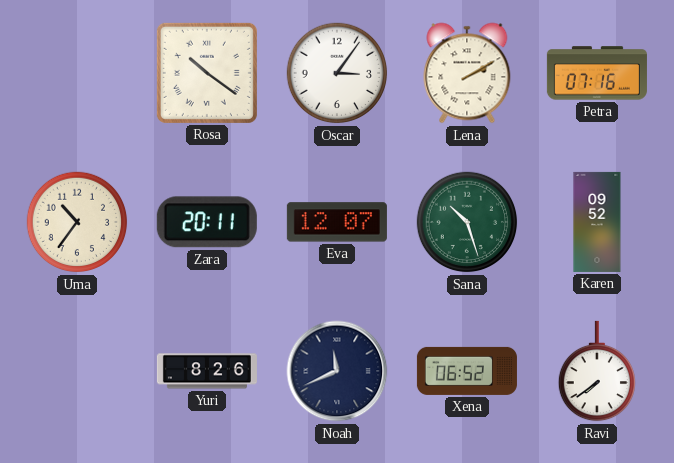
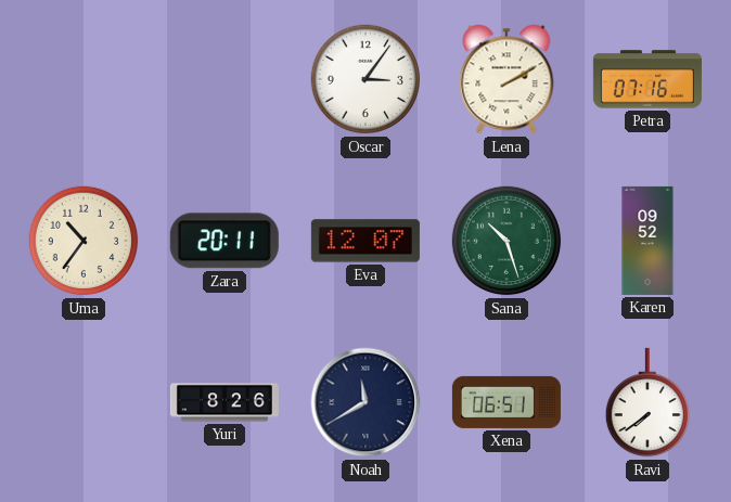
Rosa: 10:21 -> none
Noah: 11:41 -> 11:40
Xena: 06:52 -> 06:51
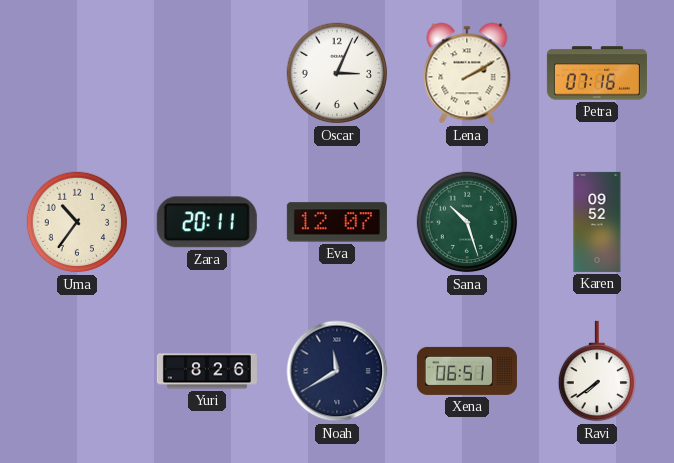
Oscar: 3:06 -> 3:04
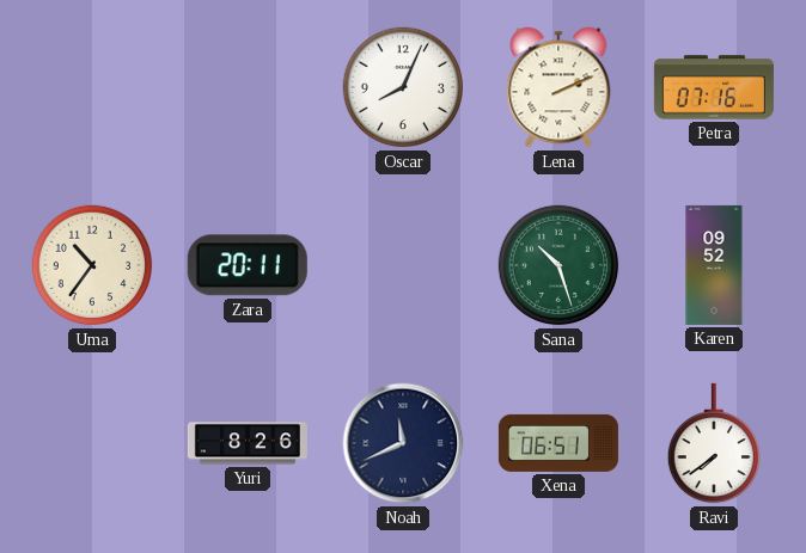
Oscar: 3:04 -> 8:04
Lena: 2:10 -> 2:11
Eva: 12:07 -> none
Noah: 11:40 -> 11:41
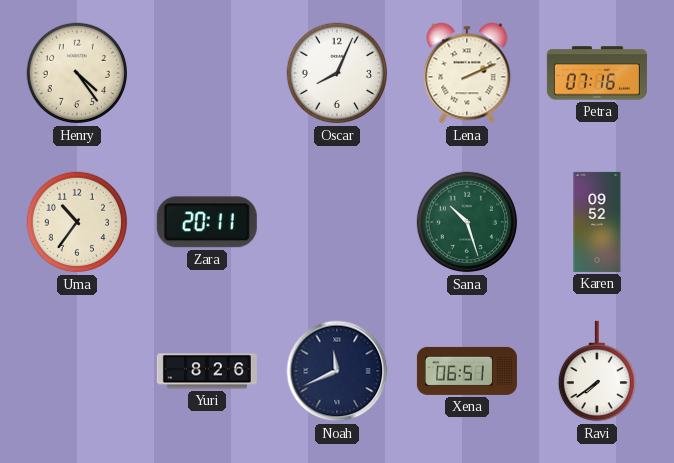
Henry: none -> 4:24
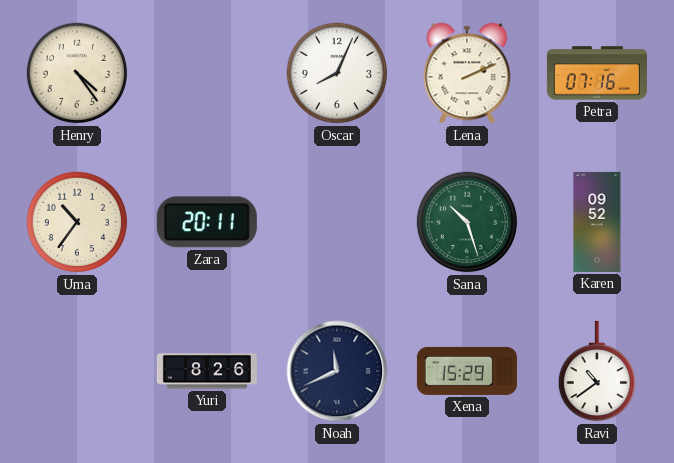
Xena: 06:51 -> 15:29
Ravi: 7:39 -> 10:39
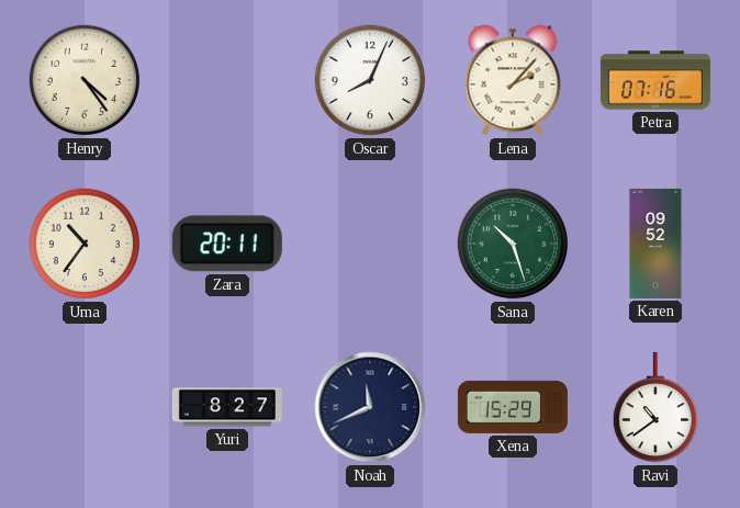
Lena: 2:11 -> 2:07
Yuri: 8:26 -> 8:27
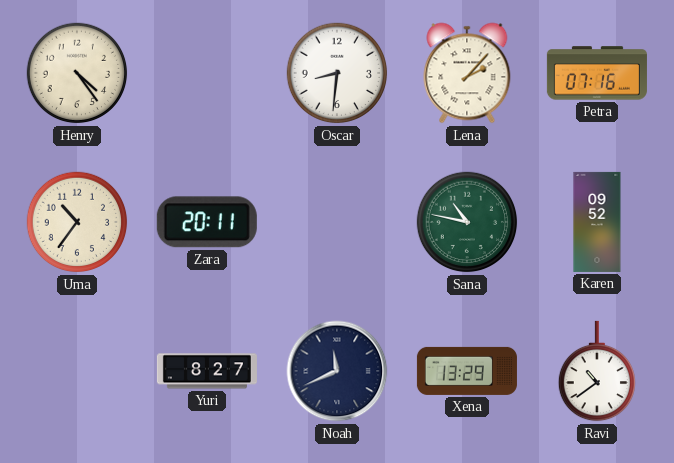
Oscar: 8:04 -> 8:31
Sana: 10:27 -> 10:47
Xena: 15:29 -> 13:29
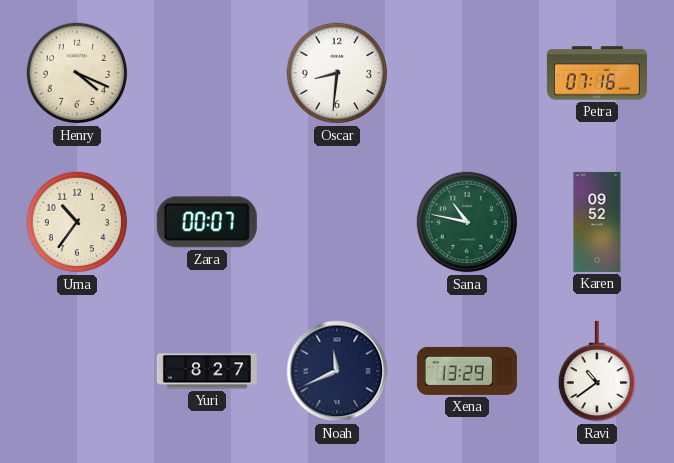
Henry: 4:24 -> 4:19
Lena: 2:07 -> none
Zara: 20:11 -> 00:07
